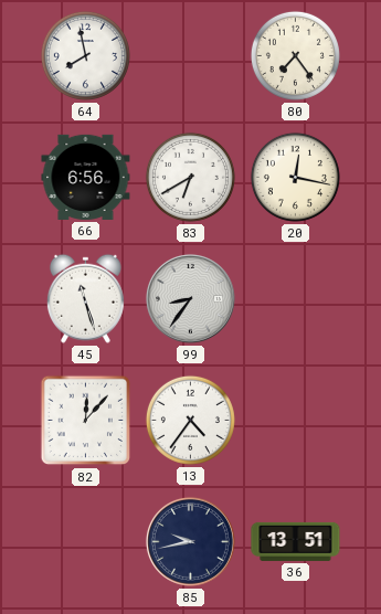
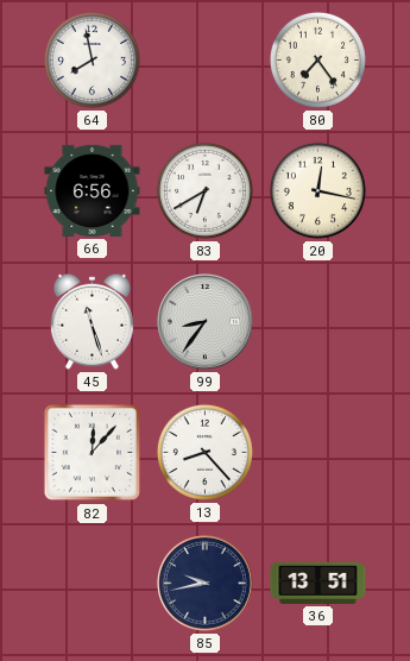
13: 4:36 -> 8:23
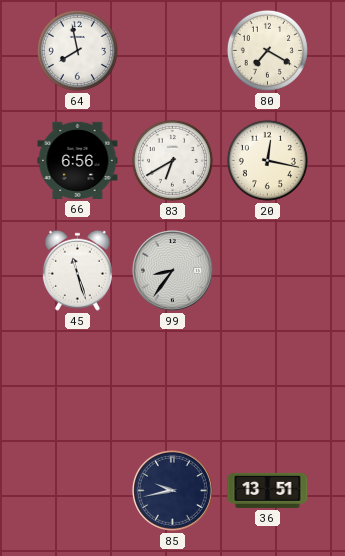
80: 7:24 -> 7:20
82: 12:07 -> none
13: 8:23 -> none
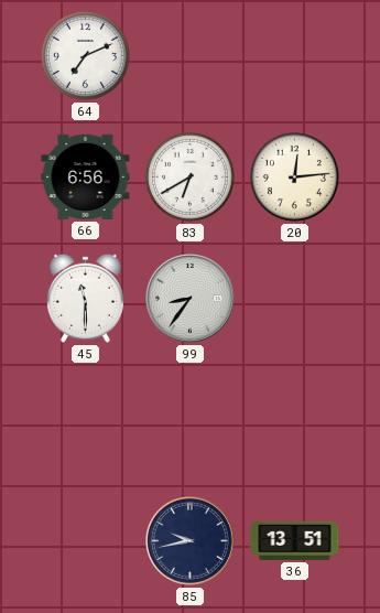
64: 7:58 -> 7:11
80: 7:20 -> none
20: 12:17 -> 12:14
45: 11:27 -> 11:30
